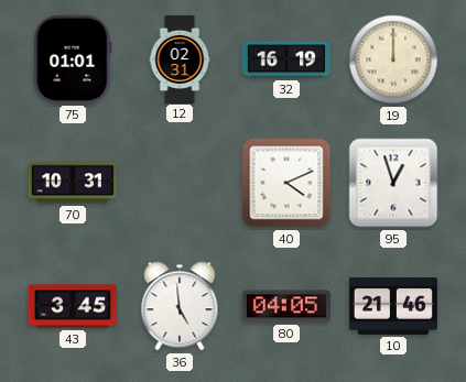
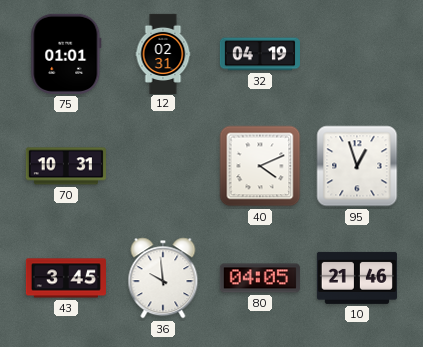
32: 16:19 -> 04:19
19: 12:00 -> none
36: 4:59 -> 9:59
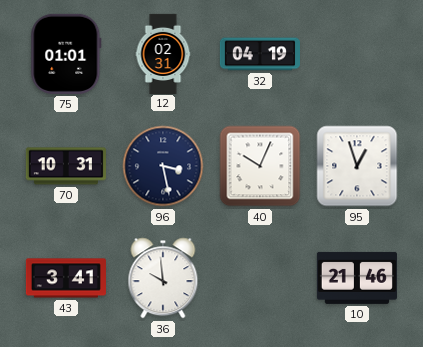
96: none -> 3:28
40: 4:11 -> 10:04
43: 3:45 -> 3:41
80: 04:05 -> none
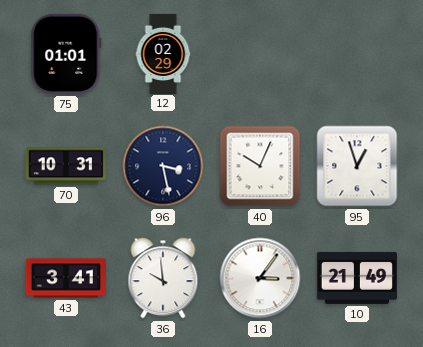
12: 02:31 -> 02:29
32: 04:19 -> none
16: none -> 3:06
10: 21:46 -> 21:49
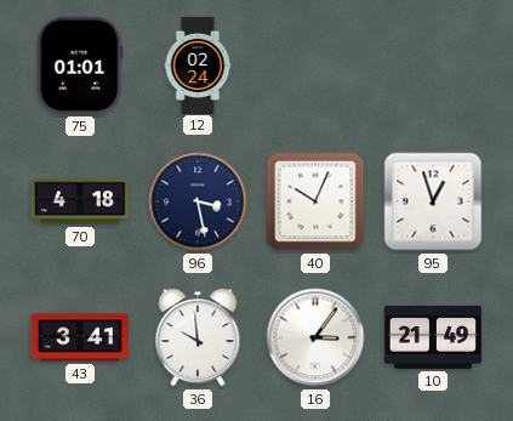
12: 02:29 -> 02:24
70: 10:31 -> 4:18
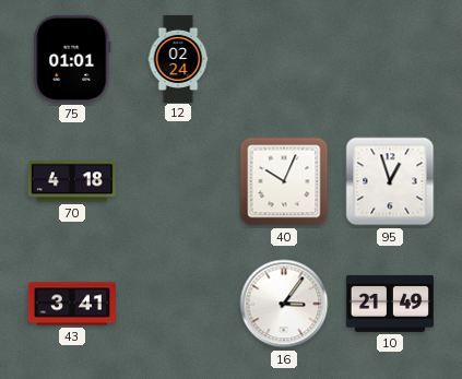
96: 3:28 -> none
36: 9:59 -> none
